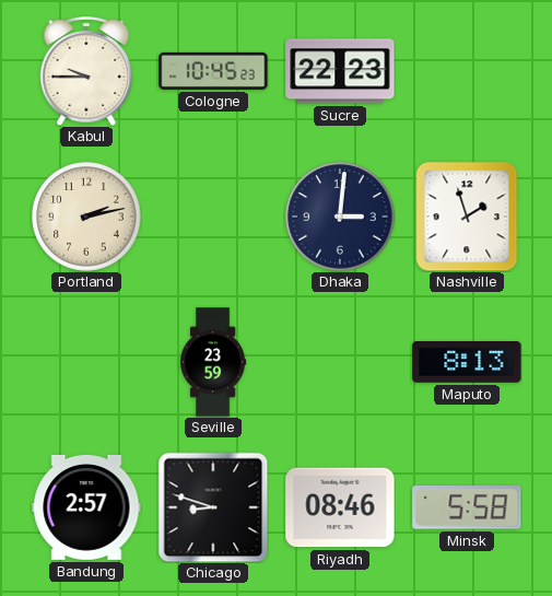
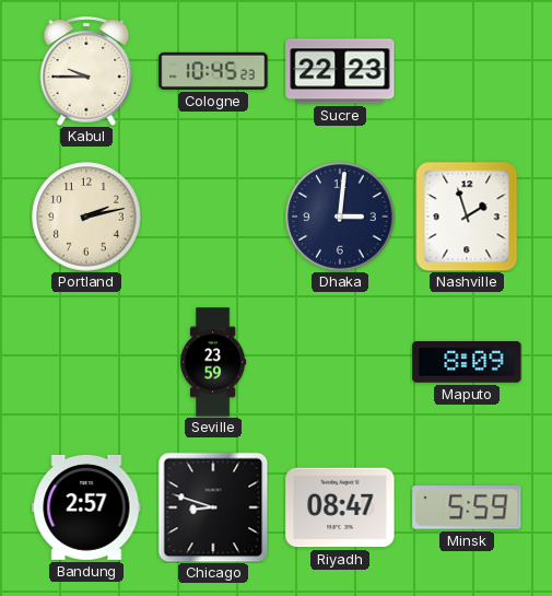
Maputo: 8:13 -> 8:09
Riyadh: 08:46 -> 08:47
Minsk: 5:58 -> 5:59
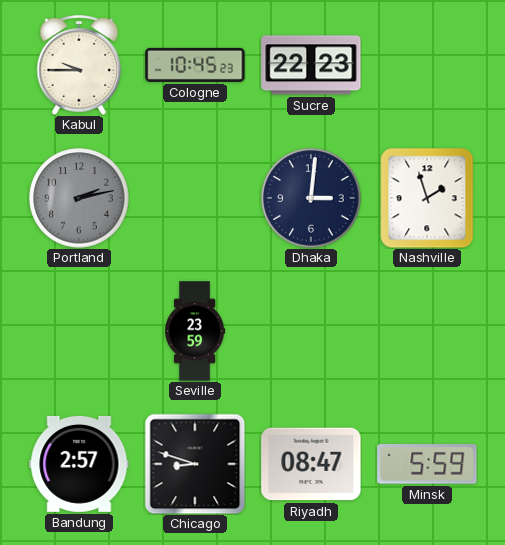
Portland dial: cream -> grey
Maputo: 8:09 -> none
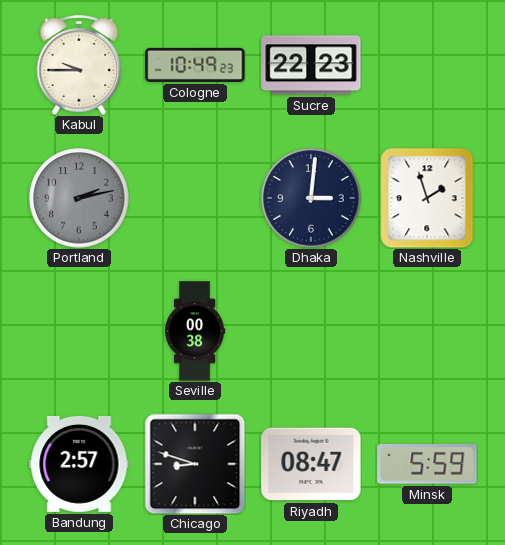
Cologne: 10:45 -> 10:49
Seville: 23:59 -> 00:38
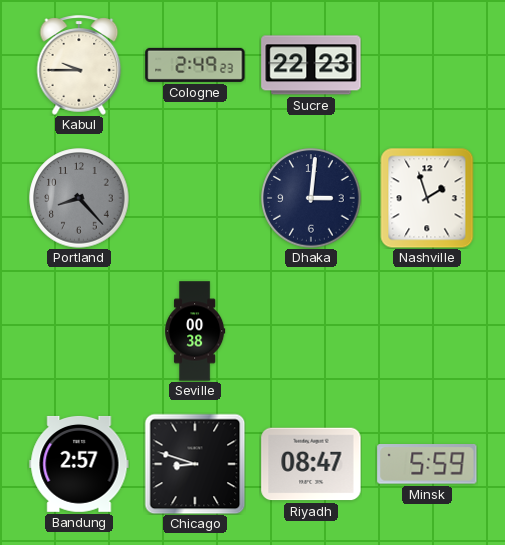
Cologne: 10:49 -> 2:49
Portland: 2:13 -> 8:23
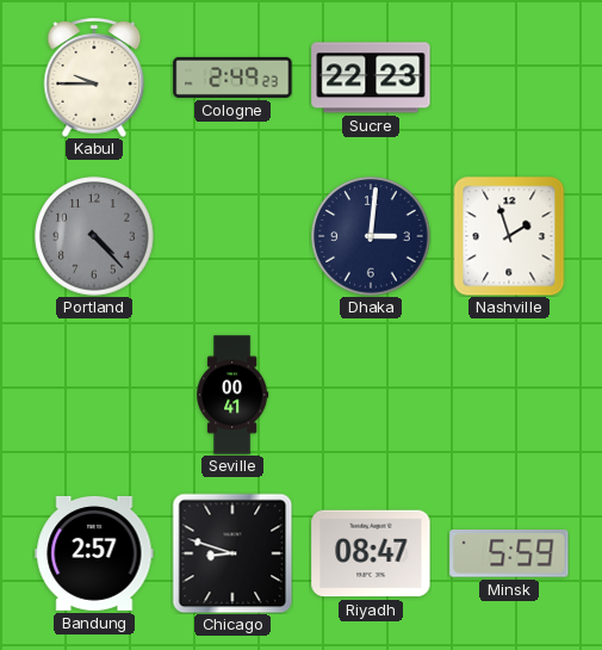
Portland: 8:23 -> 4:23
Seville: 00:38 -> 00:41
